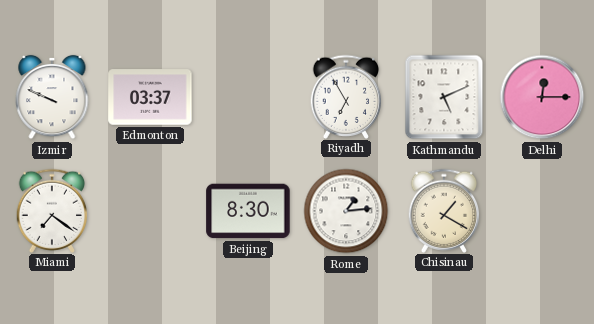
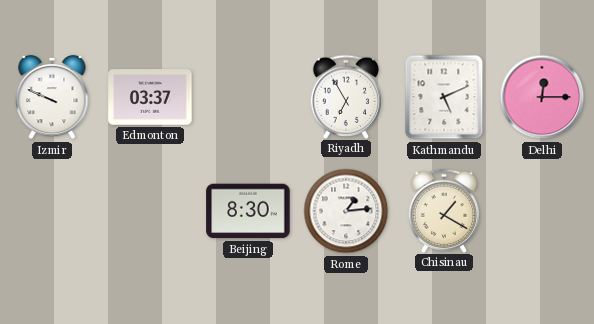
Miami: 7:21 -> none
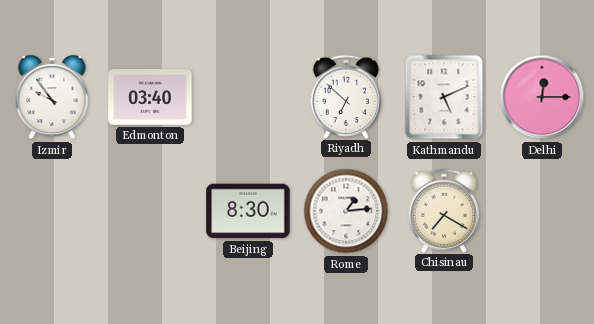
Izmir: 9:49 -> 9:54
Edmonton: 03:37 -> 03:40
Riyadh: 6:55 -> 6:52
Chisinau: 1:20 -> 7:20
